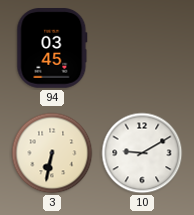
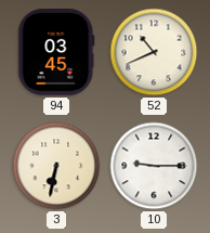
52: none -> 10:41
10: 9:10 -> 9:15
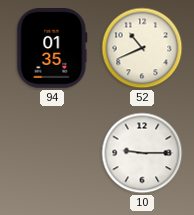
94: 03:45 -> 01:35
3: 6:32 -> none
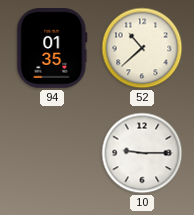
52: 10:41 -> 10:38
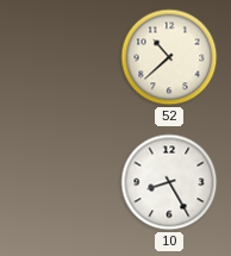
94: 01:35 -> none
10: 9:15 -> 8:25
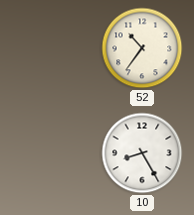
52: 10:38 -> 10:36
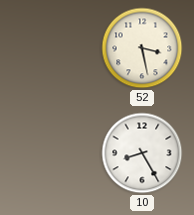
52: 10:36 -> 3:28
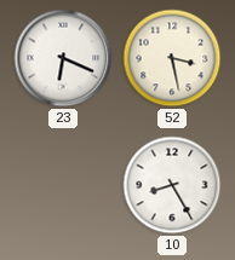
23: none -> 6:19
